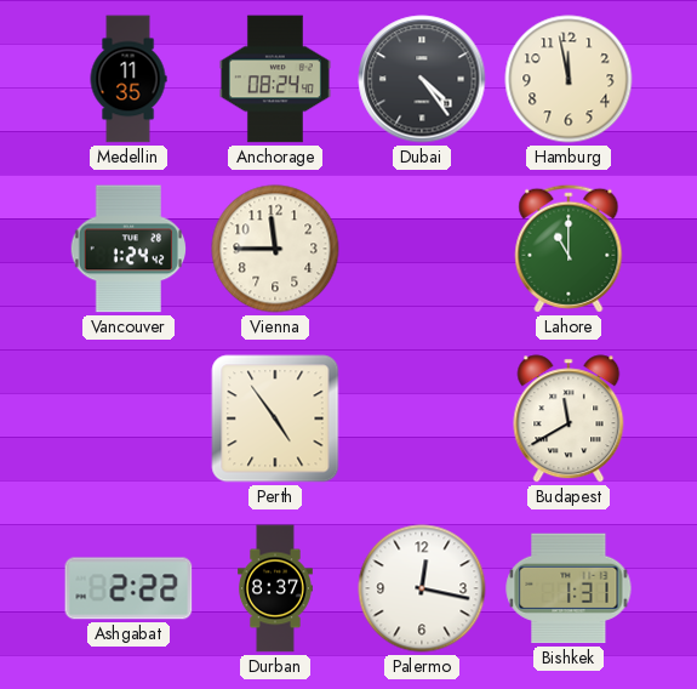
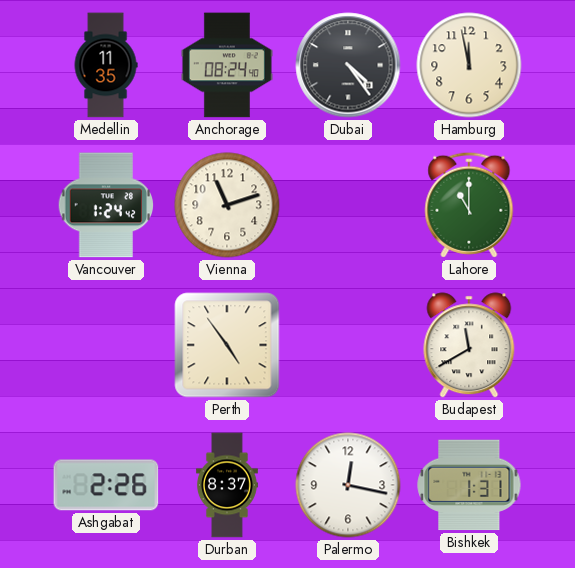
Vienna: 11:45 -> 11:12
Ashgabat: 2:22 -> 2:26
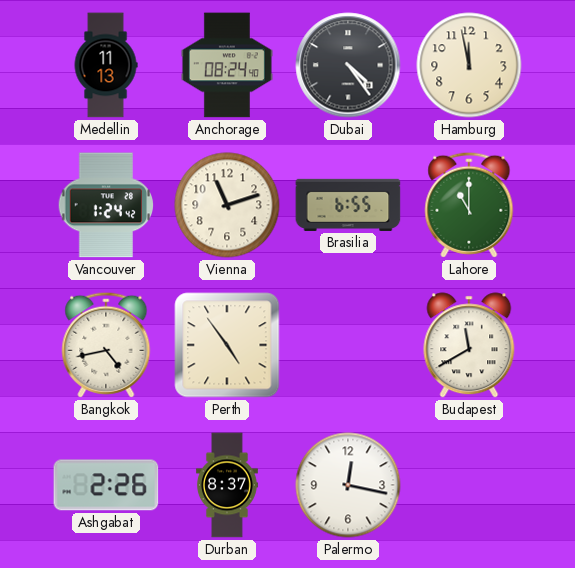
Medellin: 11:35 -> 11:13
Brasilia: none -> 6:55
Bangkok: none -> 4:43
Bishkek: 1:31 -> none
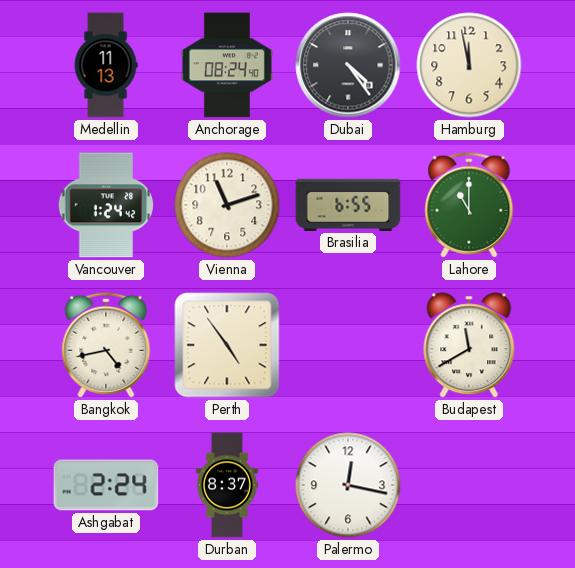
Ashgabat: 2:26 -> 2:24
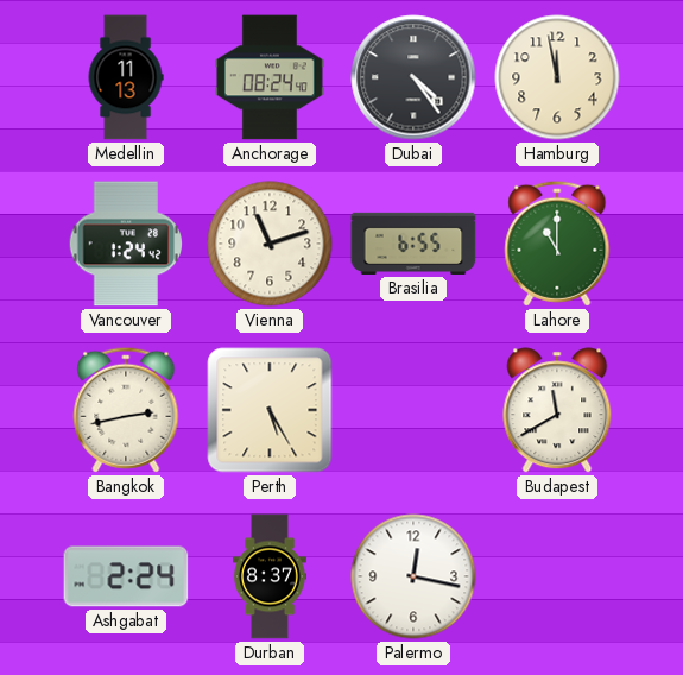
Bangkok: 4:43 -> 2:43
Perth: 4:54 -> 5:25
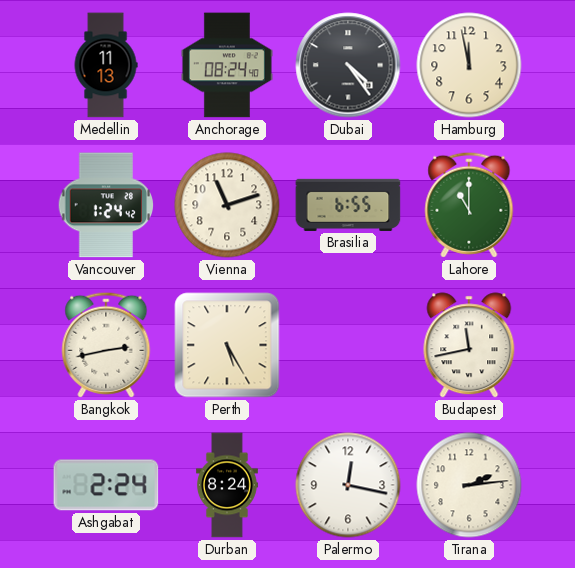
Budapest: 11:40 -> 11:43
Durban: 8:37 -> 8:24
Tirana: none -> 2:14
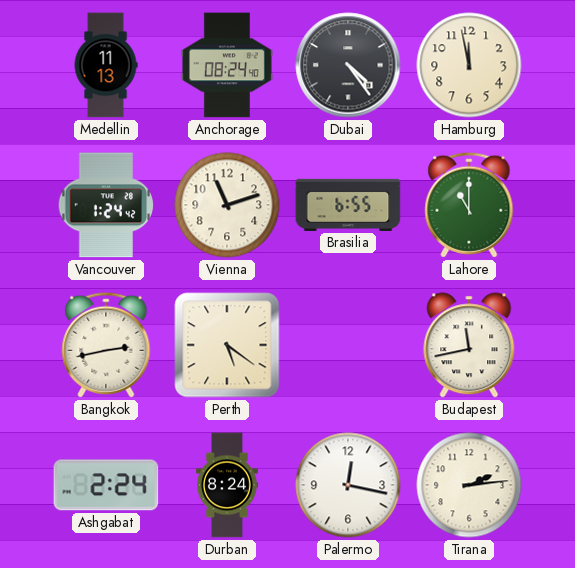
Perth: 5:25 -> 5:21
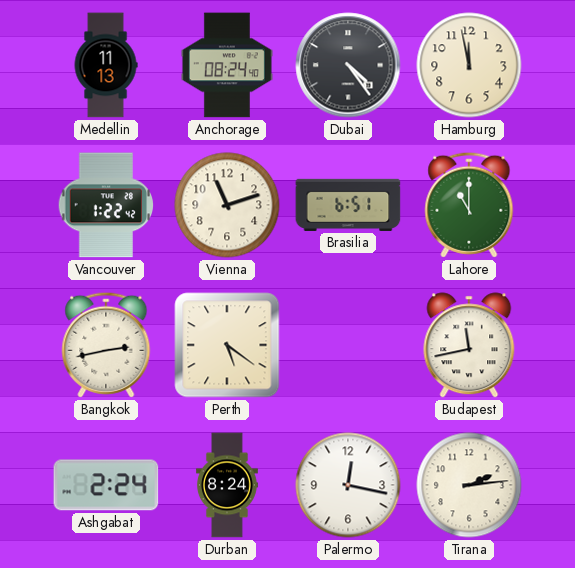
Vancouver: 1:24 -> 1:22
Brasilia: 6:55 -> 6:51
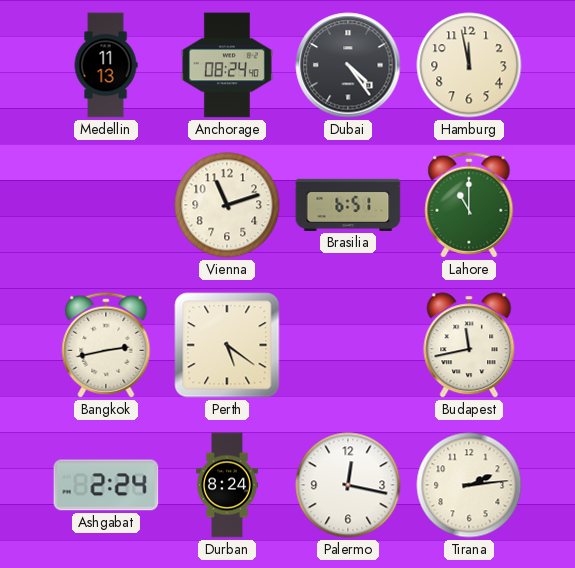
Vancouver: 1:22 -> none
